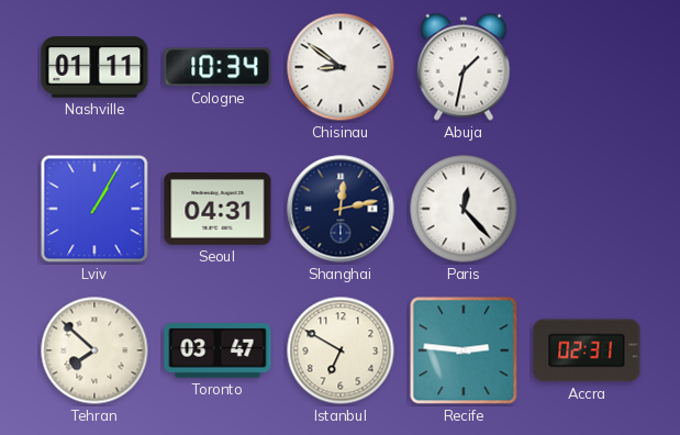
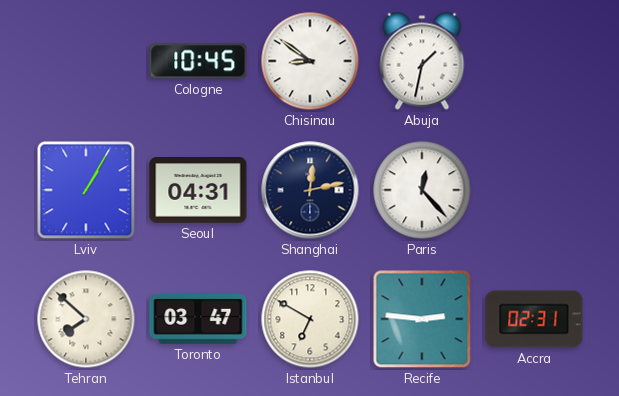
Nashville: 01:11 -> none
Cologne: 10:34 -> 10:45
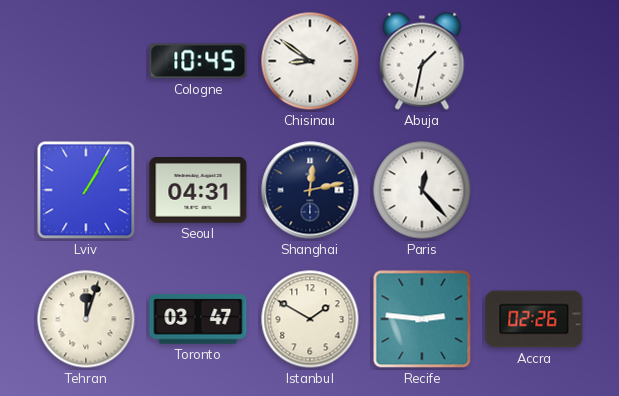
Tehran: 7:52 -> 12:03
Istanbul: 6:50 -> 1:50
Accra: 02:31 -> 02:26
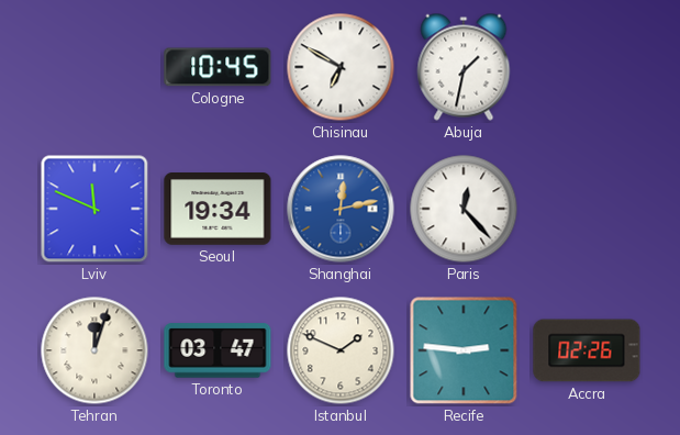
Chisinau: 8:51 -> 6:50
Lviv: 1:05 -> 11:49
Seoul: 04:31 -> 19:34
Shanghai dial: navy -> blue
Istanbul: 1:50 -> 1:49
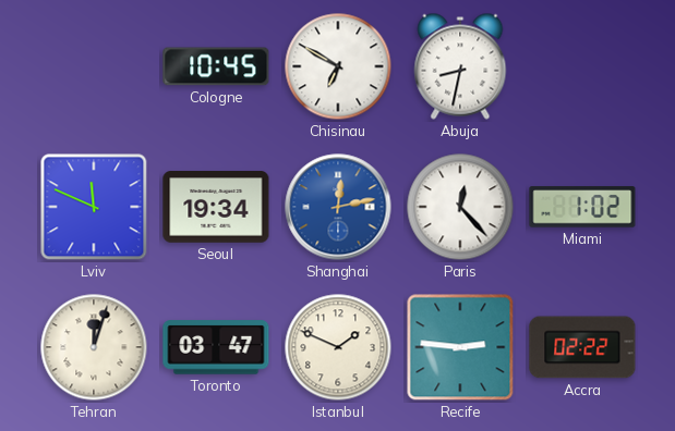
Abuja: 1:32 -> 8:32
Miami: none -> 1:02
Accra: 02:26 -> 02:22
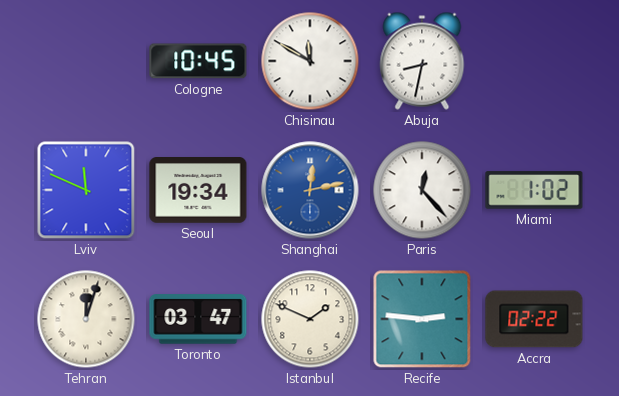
Chisinau: 6:50 -> 11:50
